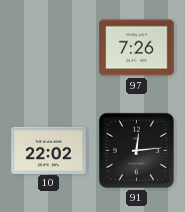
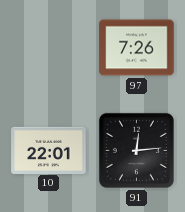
10: 22:02 -> 22:01
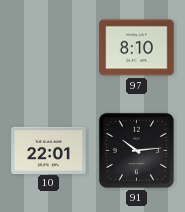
97: 7:26 -> 8:10
91: 12:14 -> 10:14
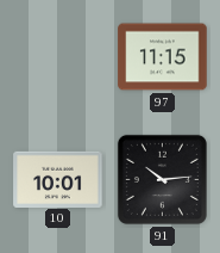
97: 8:10 -> 11:15
10: 22:01 -> 10:01
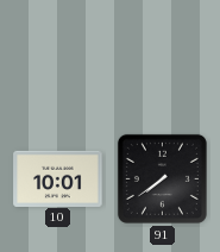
97: 11:15 -> none
91: 10:14 -> 7:39
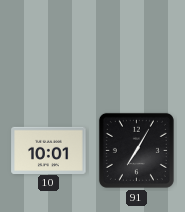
91: 7:39 -> 7:05
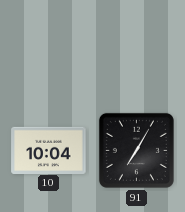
10: 10:01 -> 10:04
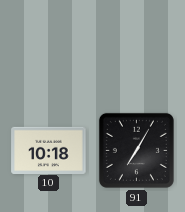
10: 10:04 -> 10:18
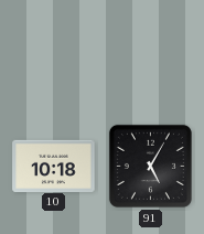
91: 7:05 -> 5:05
